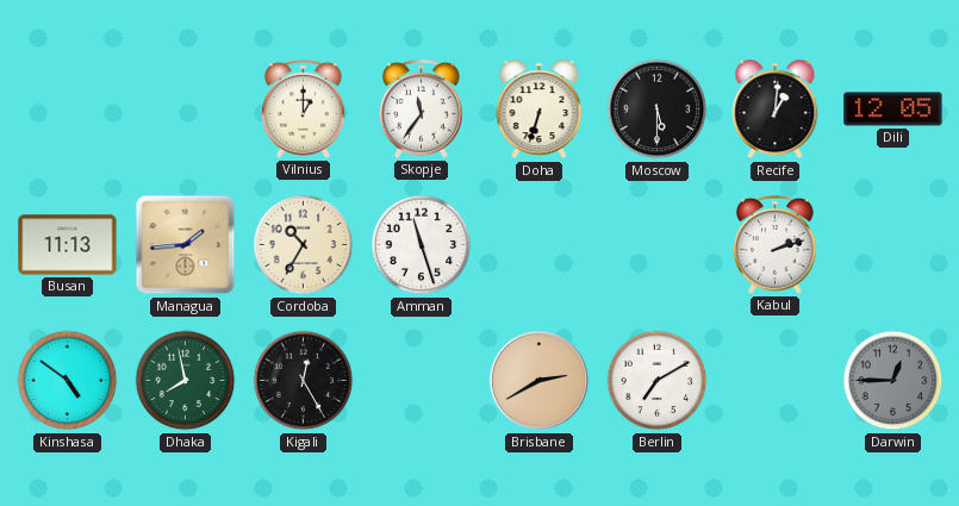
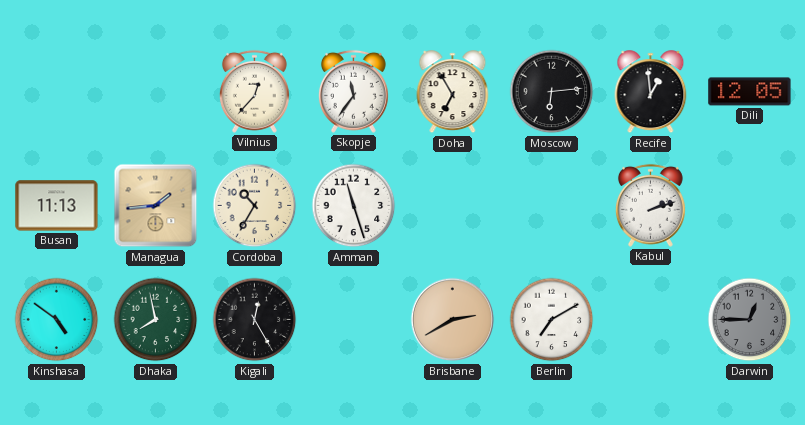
Vilnius: 1:00 -> 12:37
Doha: 6:33 -> 6:55
Moscow: 5:30 -> 6:14
Recife: 1:01 -> 12:59
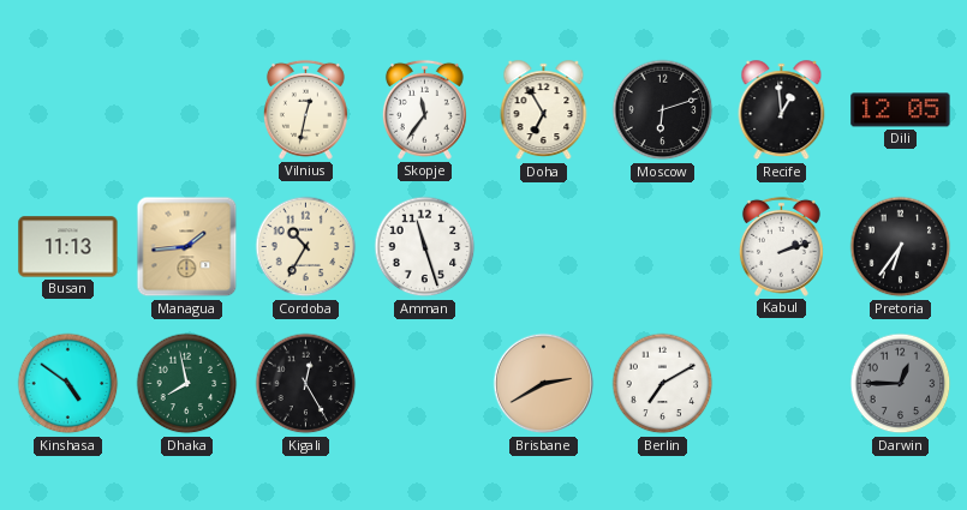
Vilnius: 12:37 -> 12:32
Moscow: 6:14 -> 6:12
Pretoria: none -> 6:36
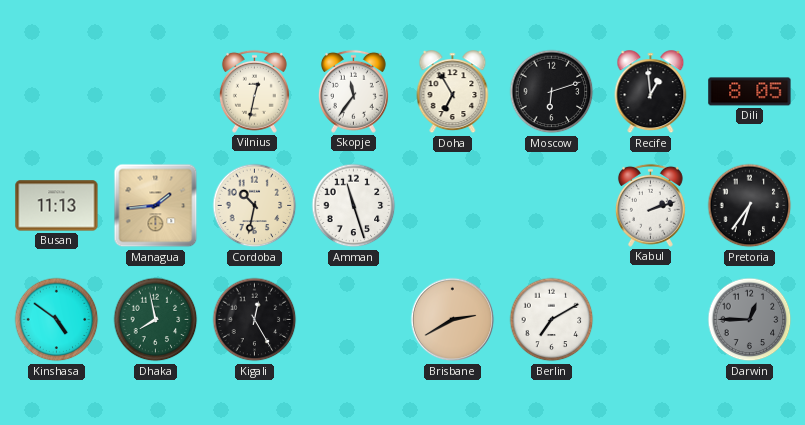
Dili: 12:05 -> 8:05
Cordoba: 10:35 -> 10:32
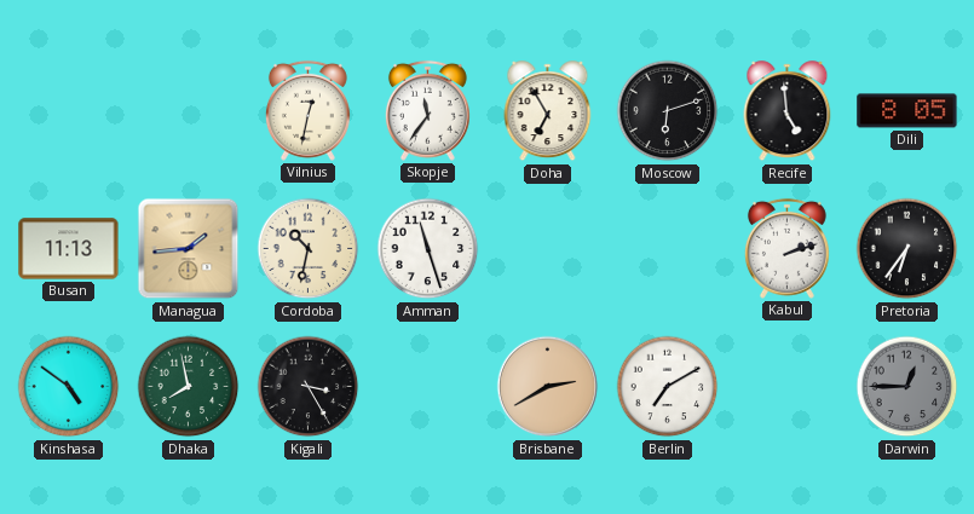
Recife: 12:59 -> 4:59
Kigali: 12:25 -> 3:25
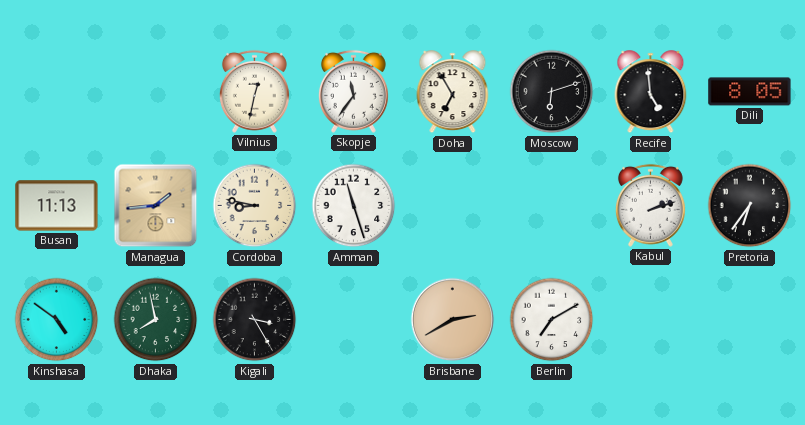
Cordoba: 10:32 -> 8:47
Darwin: 12:45 -> none
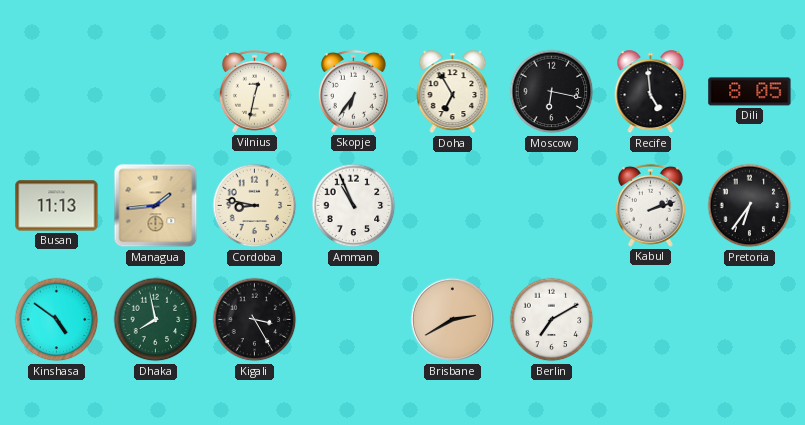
Skopje: 11:36 -> 6:36
Moscow: 6:12 -> 6:17
Amman: 11:27 -> 10:56
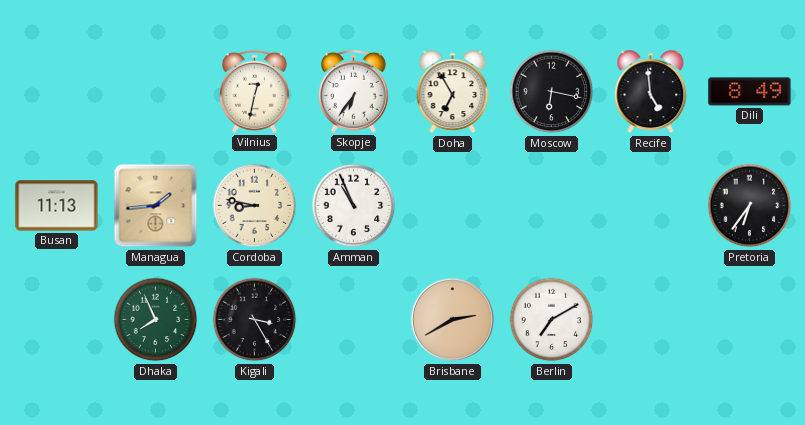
Dili: 8:05 -> 8:49
Kabul: 2:12 -> none
Kinshasa: 4:51 -> none
Dhaka: 7:58 -> 7:56
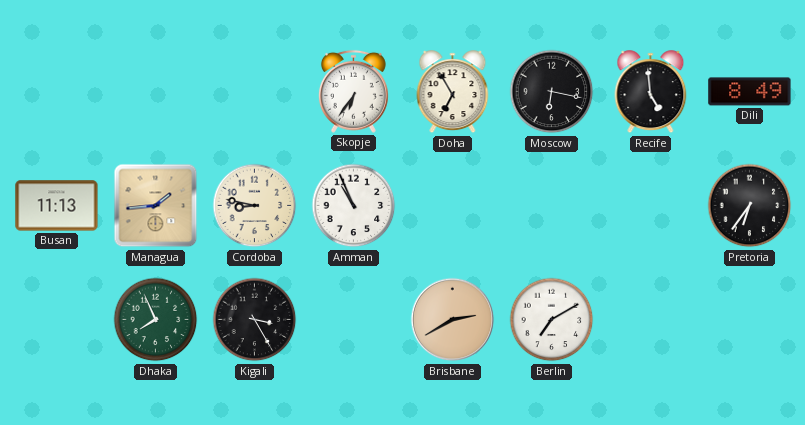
Vilnius: 12:32 -> none
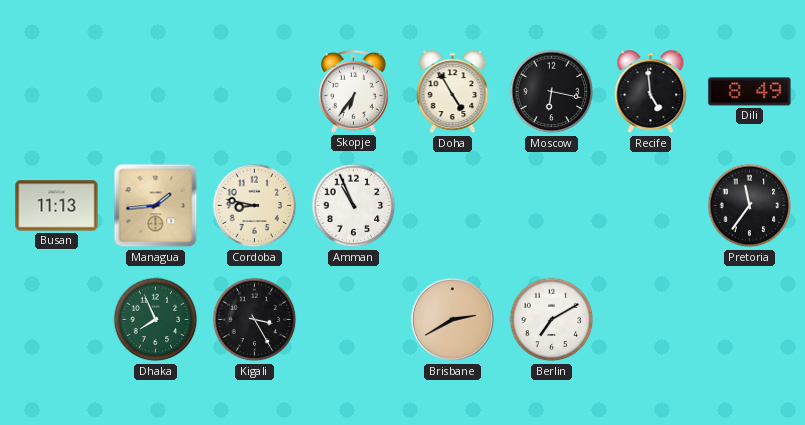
Doha: 6:55 -> 4:55
Pretoria: 6:36 -> 11:36
